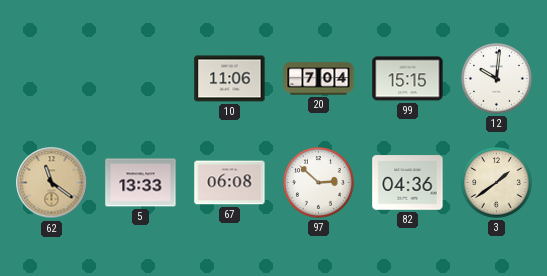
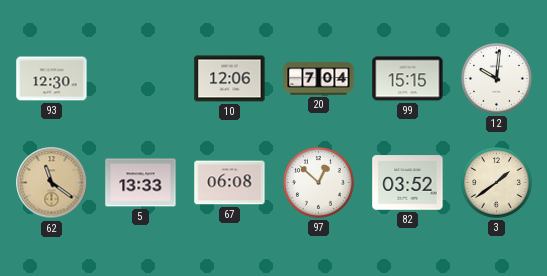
93: none -> 12:30
10: 11:06 -> 12:06
97: 2:52 -> 12:52
82: 04:36 -> 03:52
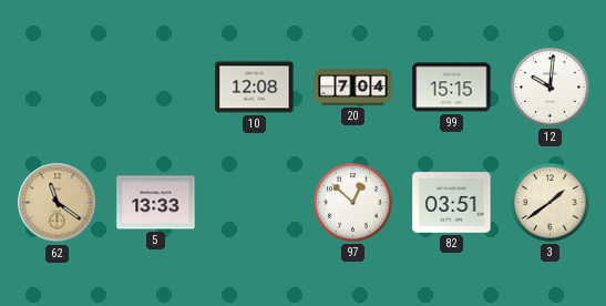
93: 12:30 -> none
10: 12:06 -> 12:08
67: 06:08 -> none
82: 03:52 -> 03:51
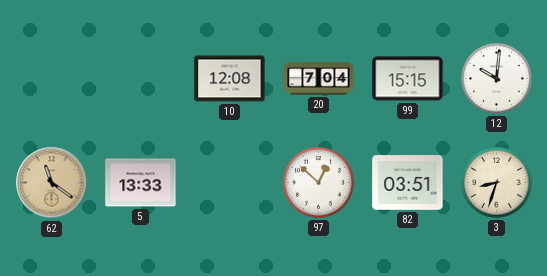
3: 1:39 -> 8:33
